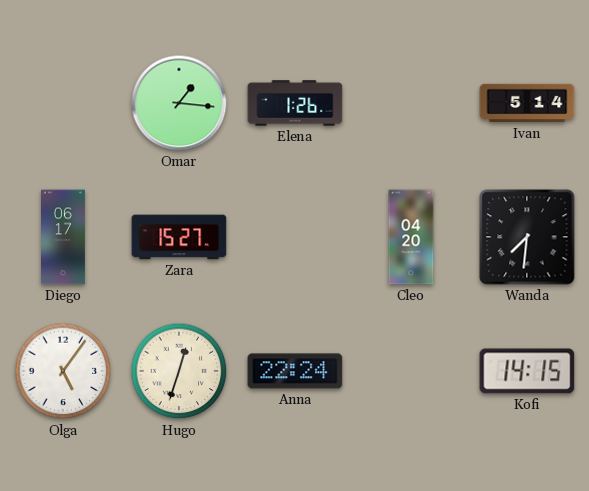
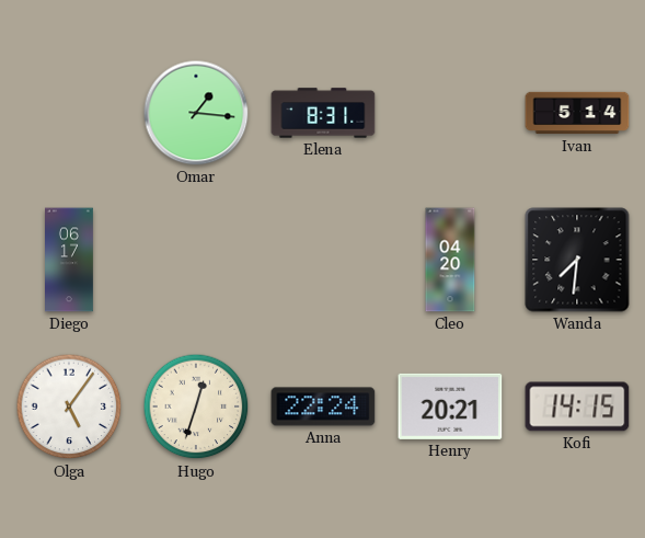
Elena: 1:26 -> 8:31
Zara: 15:27 -> none
Henry: none -> 20:21
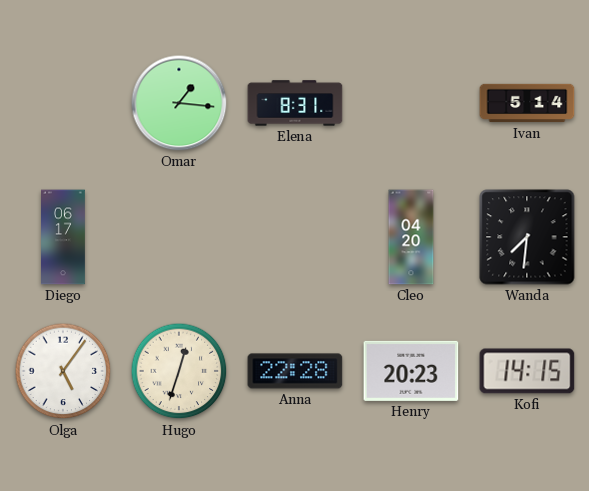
Anna: 22:24 -> 22:28
Henry: 20:21 -> 20:23
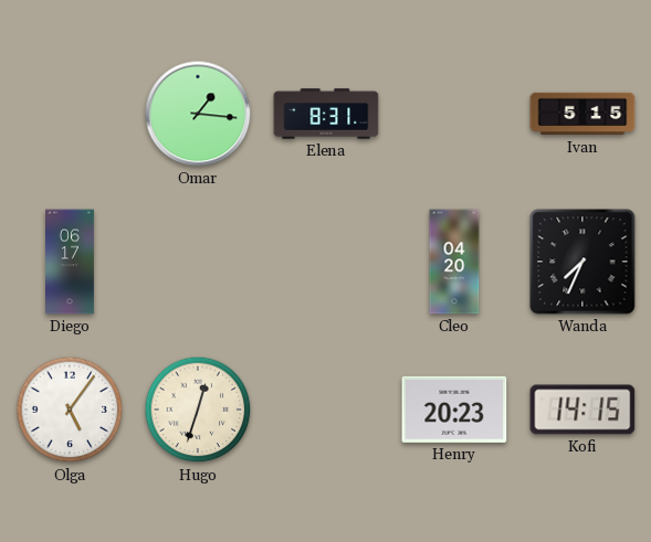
Ivan: 5:14 -> 5:15
Wanda: 7:31 -> 7:34
Anna: 22:28 -> none
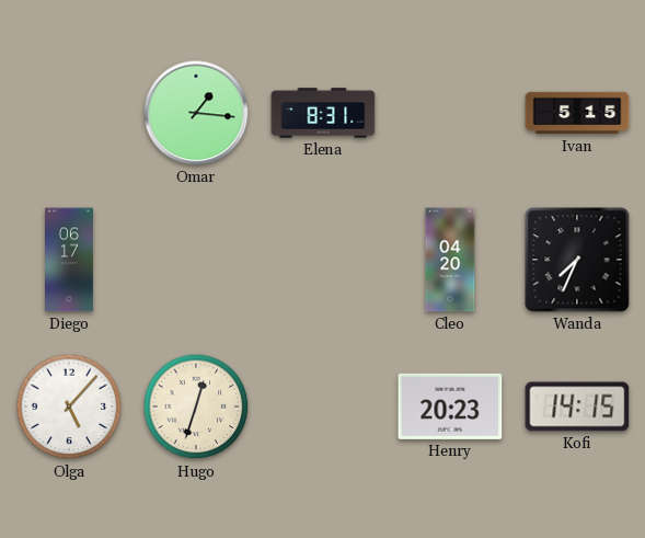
Olga: 5:06 -> 5:07
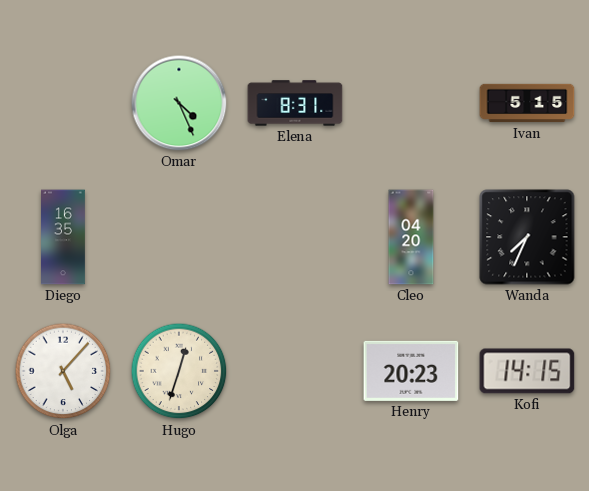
Omar: 1:16 -> 4:26
Diego: 06:17 -> 16:35
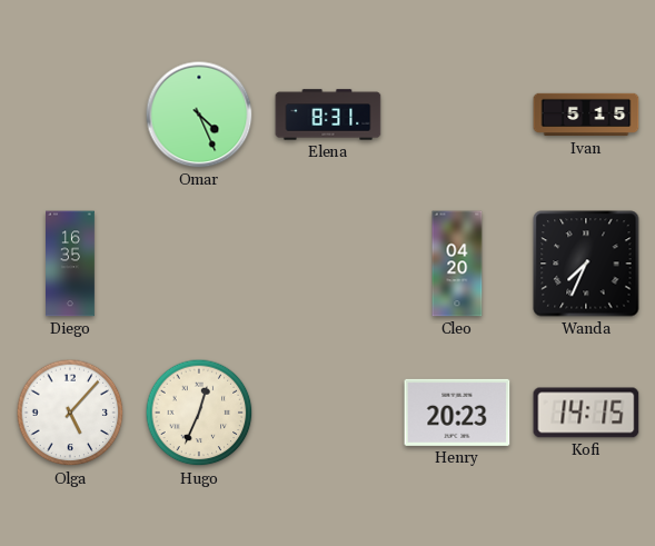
Hugo: 12:33 -> 12:34
